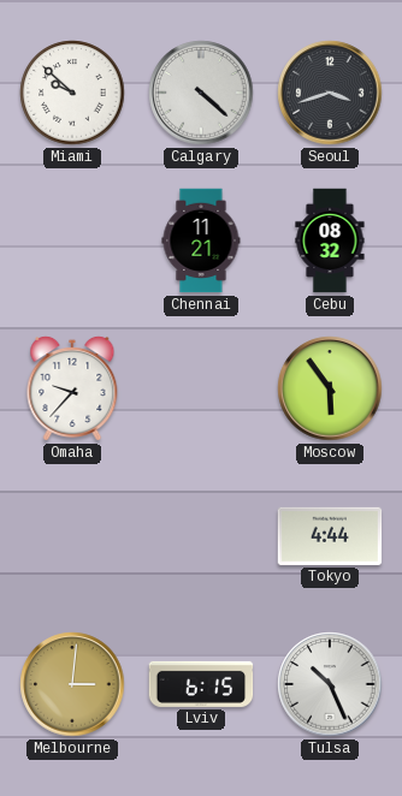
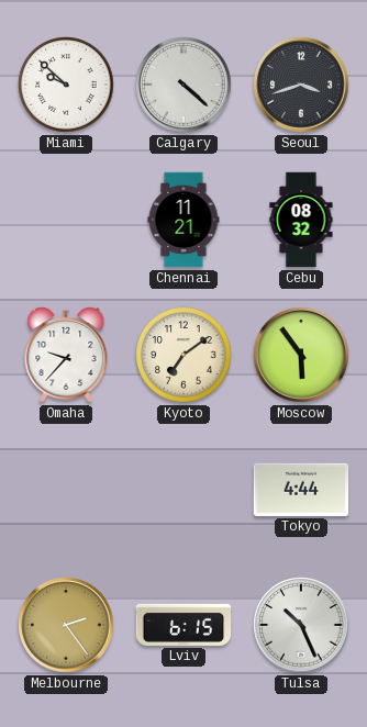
Kyoto: none -> 7:09
Melbourne: 3:01 -> 2:24
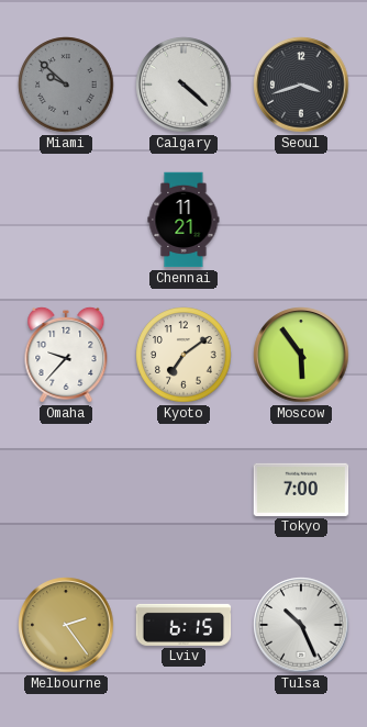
Miami dial: white -> grey
Cebu: 08:32 -> none
Tokyo: 4:44 -> 7:00
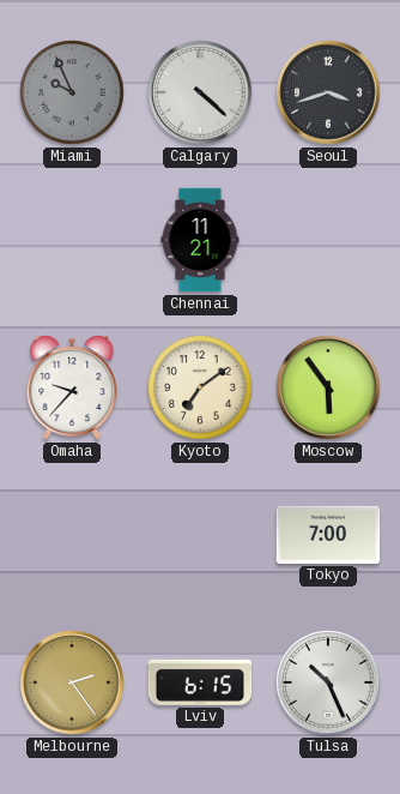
Miami: 9:52 -> 9:56
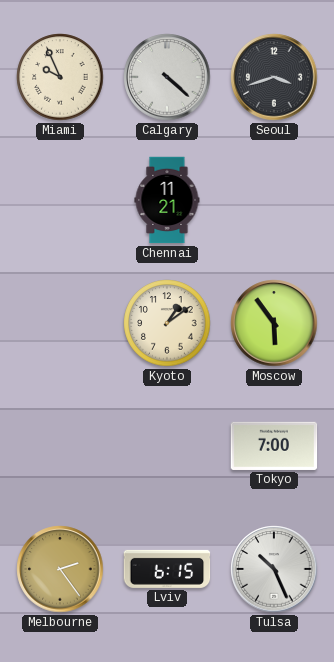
Miami dial: grey -> cream
Omaha: 9:37 -> none
Kyoto: 7:09 -> 1:09
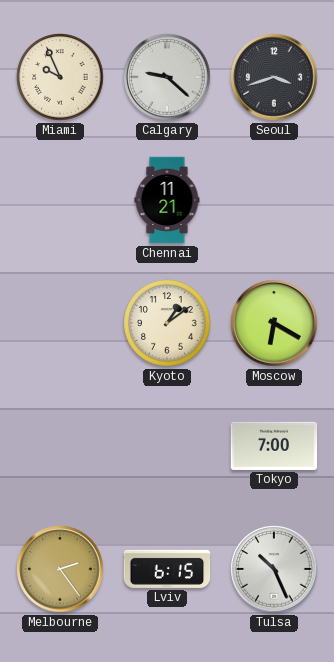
Calgary: 4:22 -> 9:22
Moscow: 5:54 -> 6:20
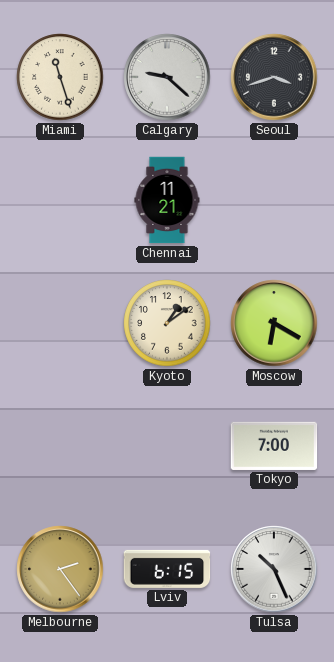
Miami: 9:56 -> 11:27
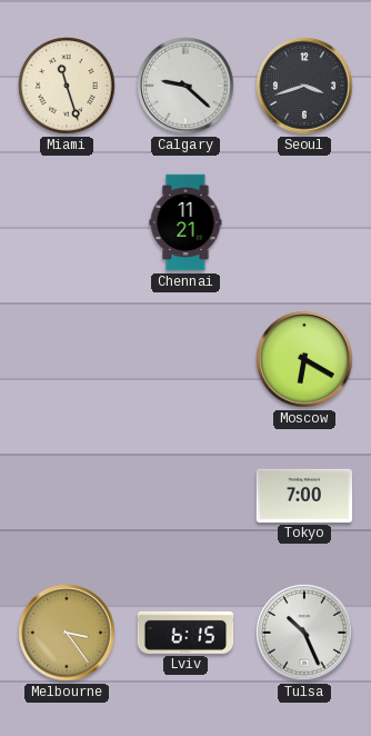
Kyoto: 1:09 -> none
Melbourne: 2:24 -> 3:24
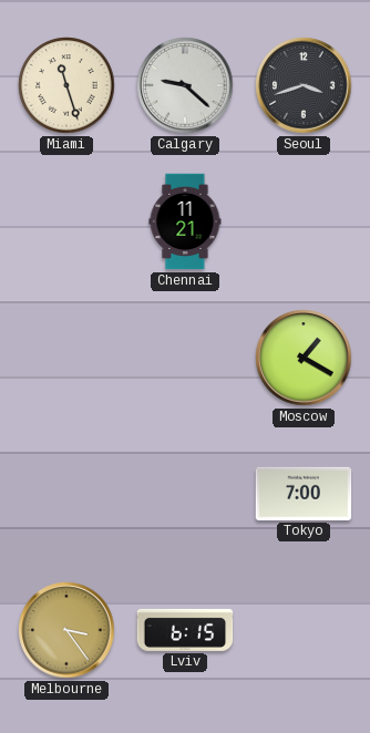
Moscow: 6:20 -> 1:20
Tulsa: 10:26 -> none
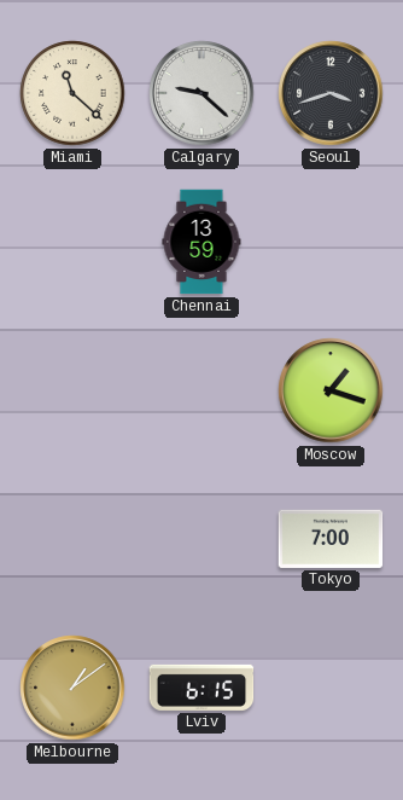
Miami: 11:27 -> 11:22
Chennai: 11:21 -> 13:59
Moscow: 1:20 -> 1:18
Melbourne: 3:24 -> 1:09
